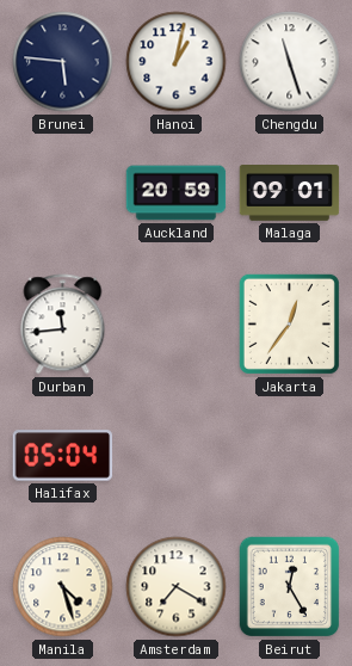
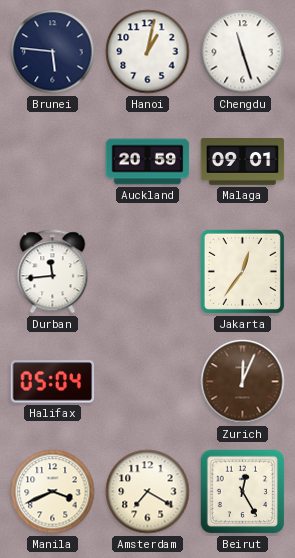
Zurich: none -> 12:04
Manila: 4:27 -> 3:41
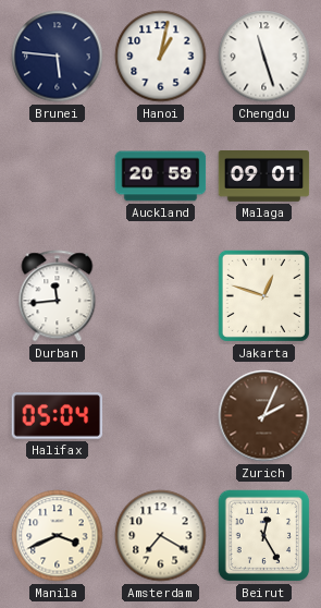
Jakarta: 12:36 -> 12:48
Zurich: 12:04 -> 2:04
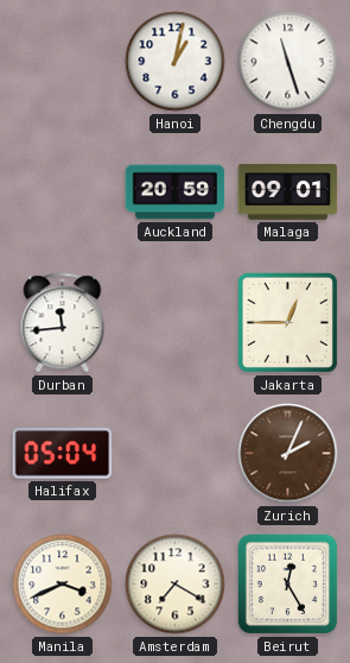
Brunei: 5:46 -> none
Jakarta: 12:48 -> 12:45
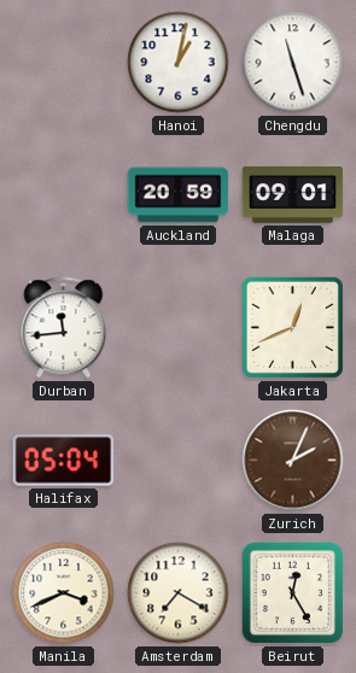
Jakarta: 12:45 -> 12:41
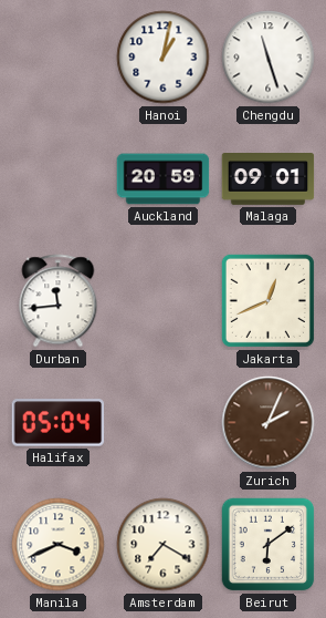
Beirut: 12:25 -> 6:09
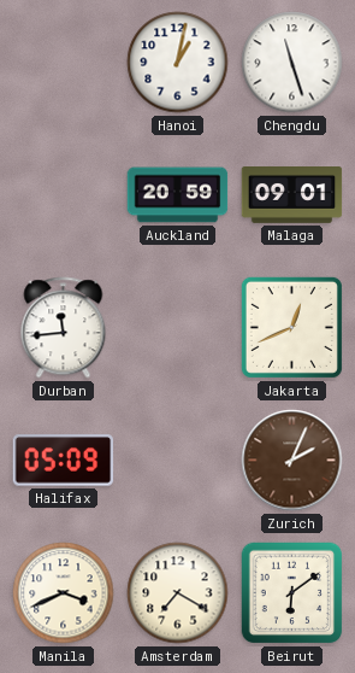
Halifax: 05:04 -> 05:09
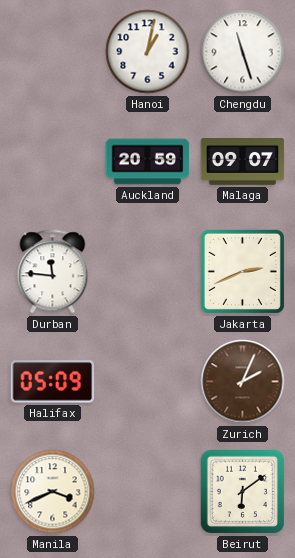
Malaga: 09:01 -> 09:07
Durban: 11:44 -> 11:46
Jakarta: 12:41 -> 2:41
Amsterdam: 7:20 -> none
